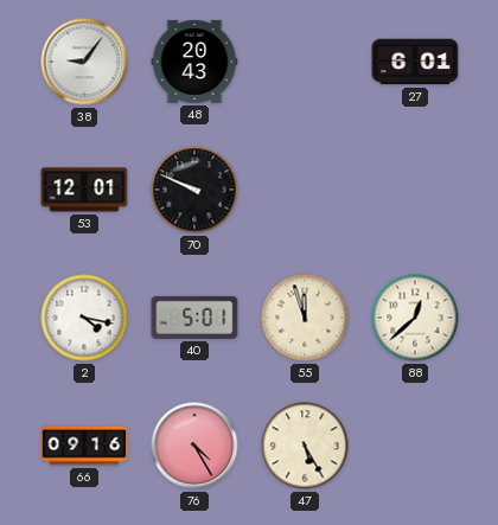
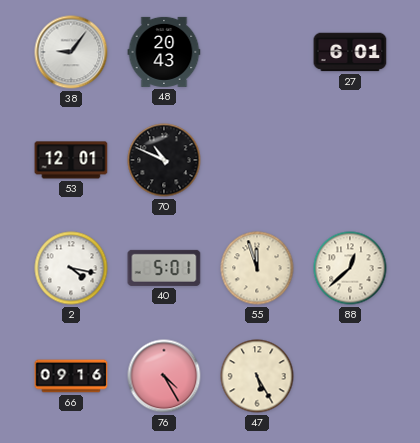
70: 9:49 -> 10:49
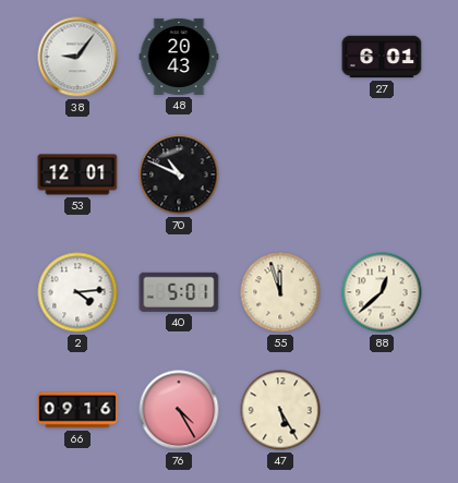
2: 4:17 -> 4:14
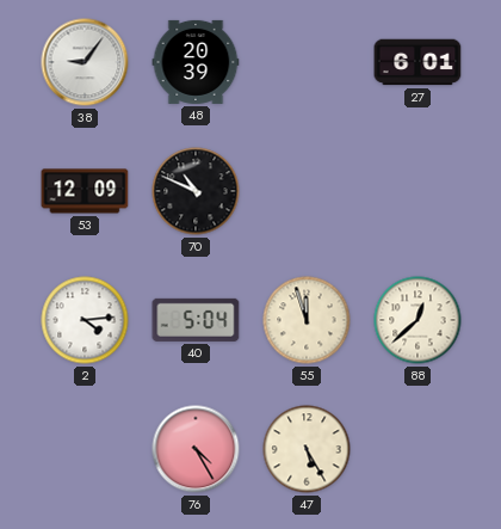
48: 20:43 -> 20:39
53: 12:01 -> 12:09
40: 5:01 -> 5:04
66: 09:16 -> none
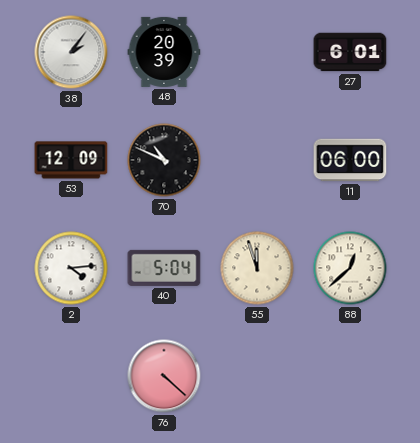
38: 9:06 -> 2:06
11: none -> 06:00
76: 4:25 -> 4:22
47: 5:25 -> none
